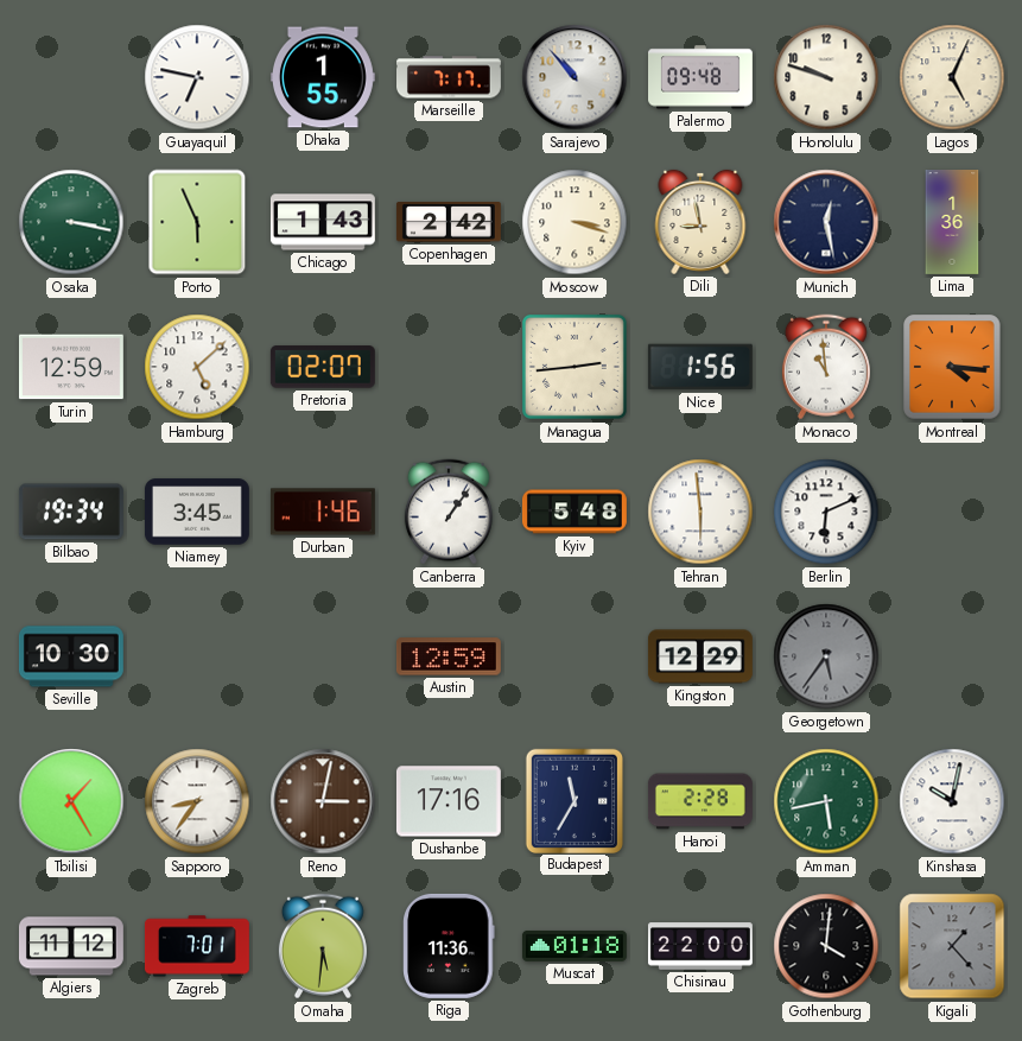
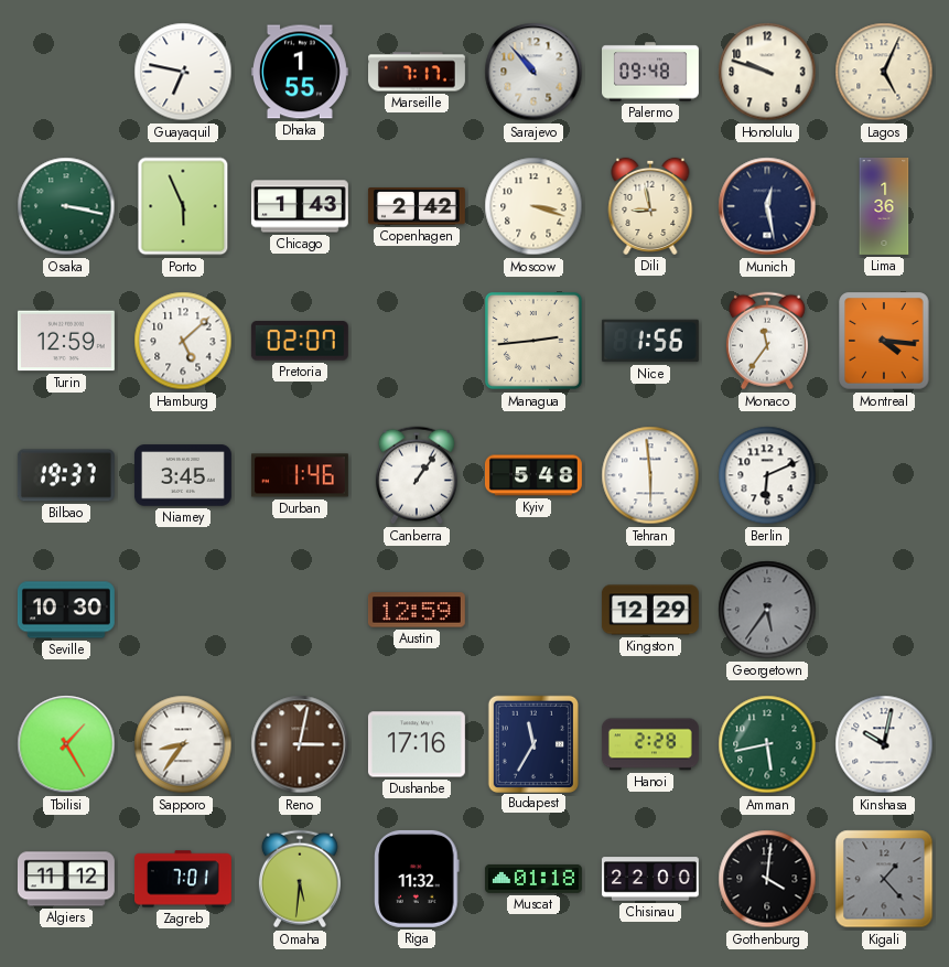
Monaco: 10:59 -> 11:36
Bilbao: 19:34 -> 19:37
Riga: 11:36 -> 11:32
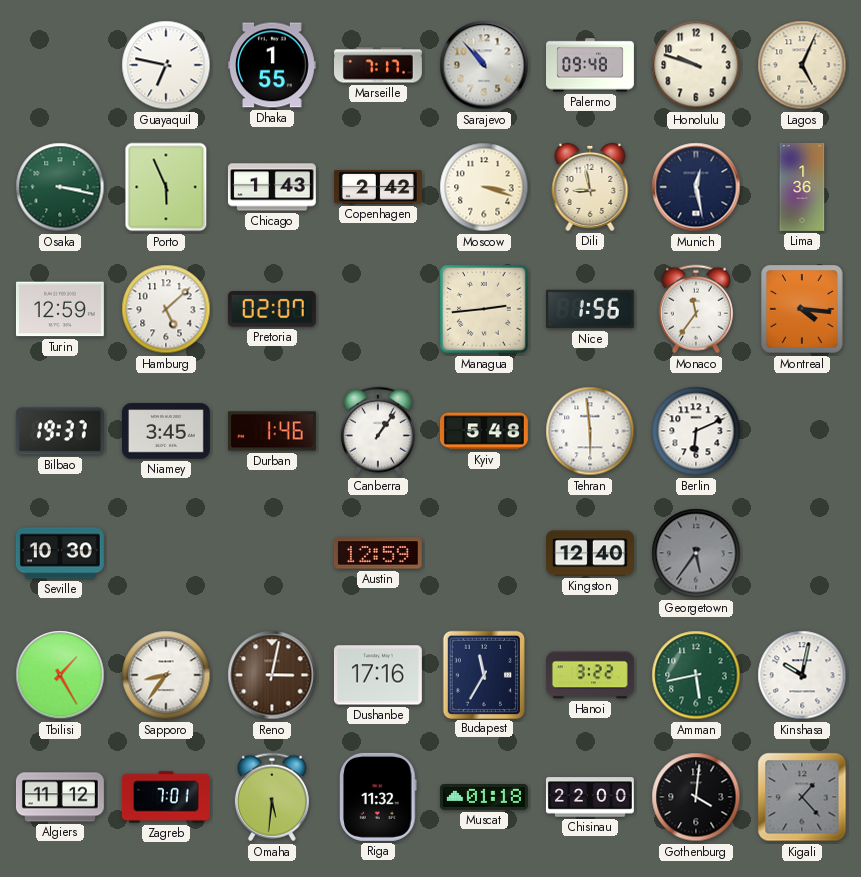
Kingston: 12:29 -> 12:40
Hanoi: 2:28 -> 3:22
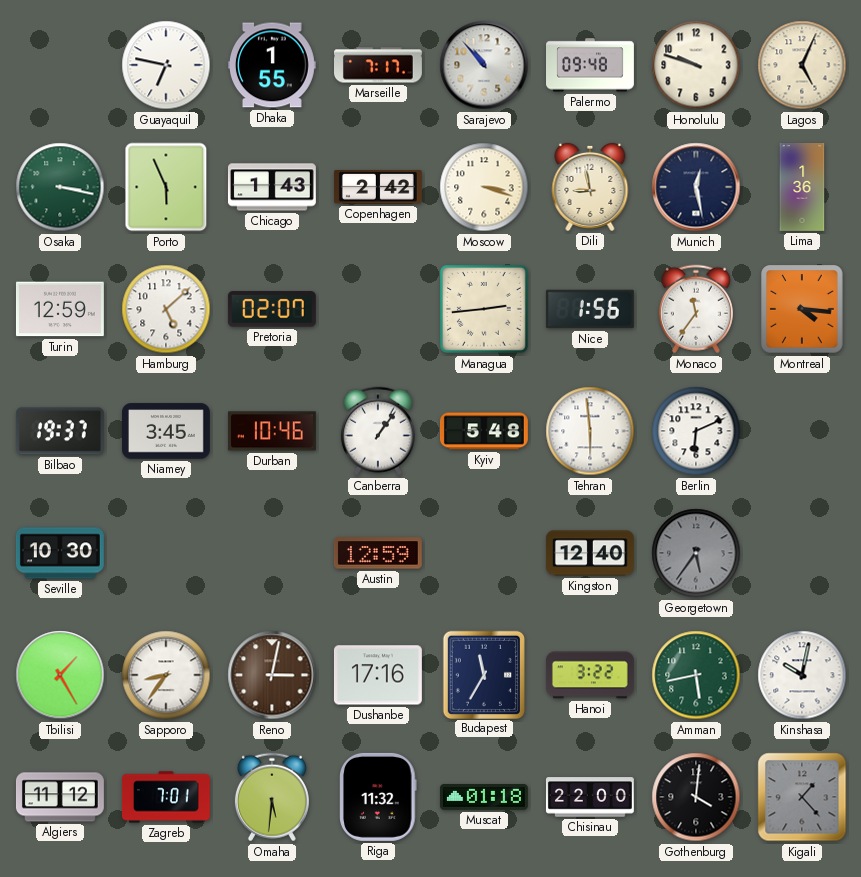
Durban: 1:46 -> 10:46
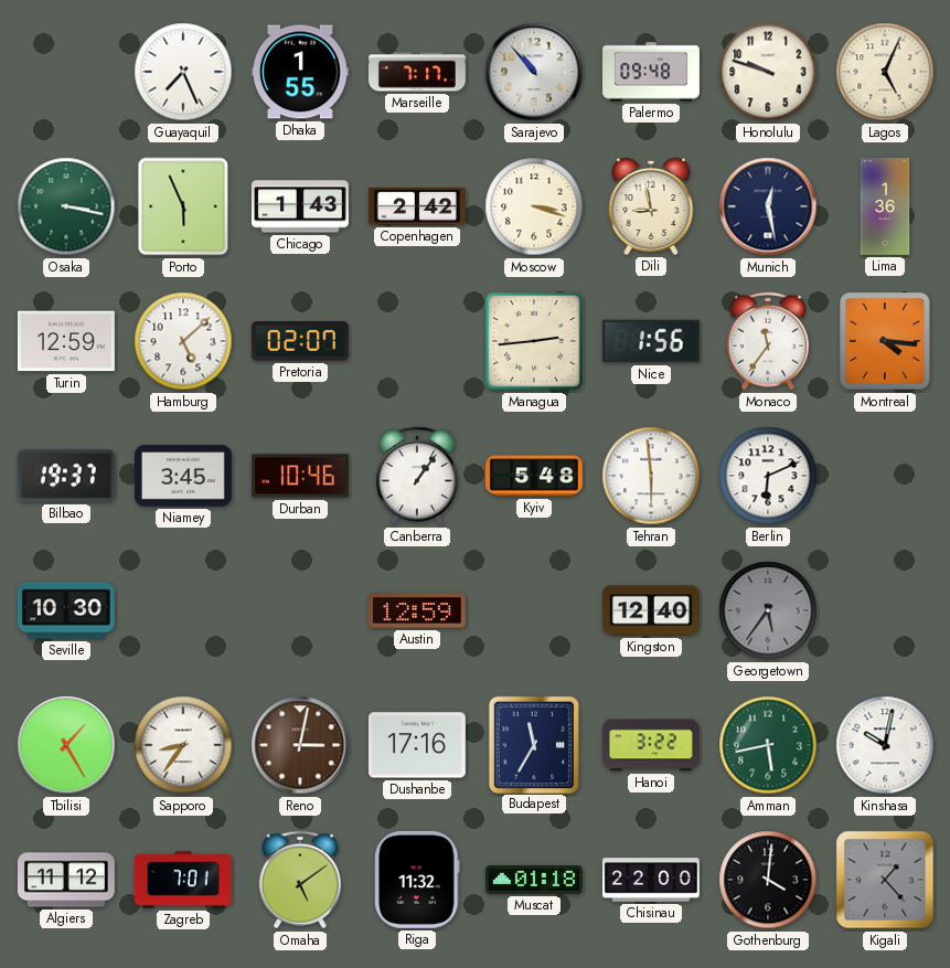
Guayaquil: 6:47 -> 7:26
Omaha: 5:31 -> 5:09
